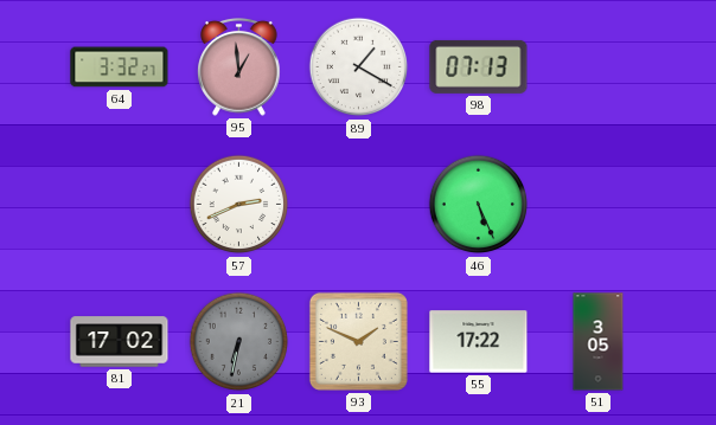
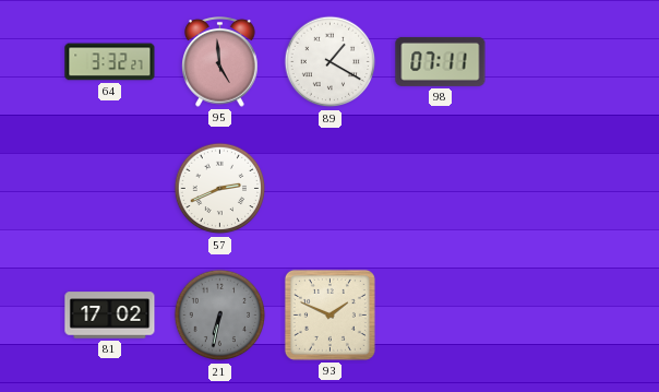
95: 12:59 -> 4:59
98: 07:13 -> 07:11
46: 5:26 -> none
55: 17:22 -> none
51: 3:05 -> none
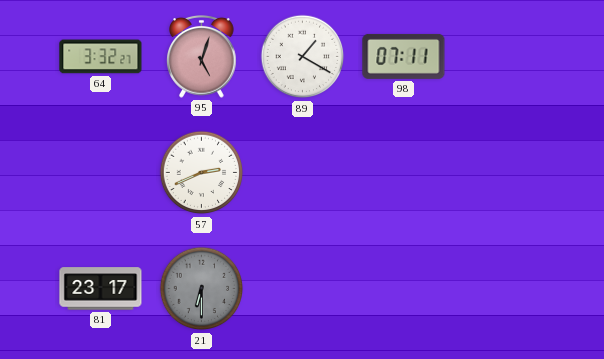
95: 4:59 -> 5:03
81: 17:02 -> 23:17
21: 6:32 -> 6:30
93: 1:49 -> none
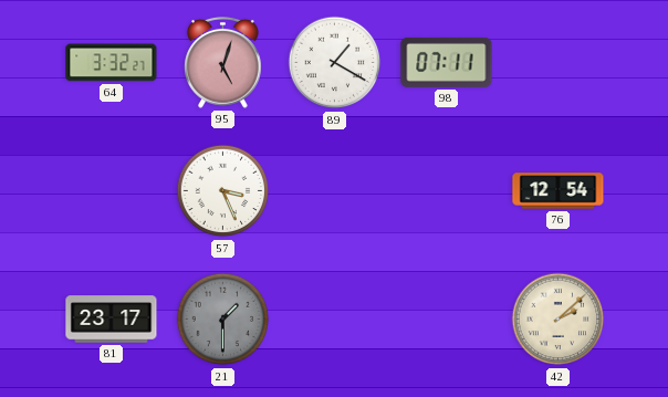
57: 2:41 -> 3:26
76: none -> 12:54
21: 6:30 -> 1:30
42: none -> 2:08
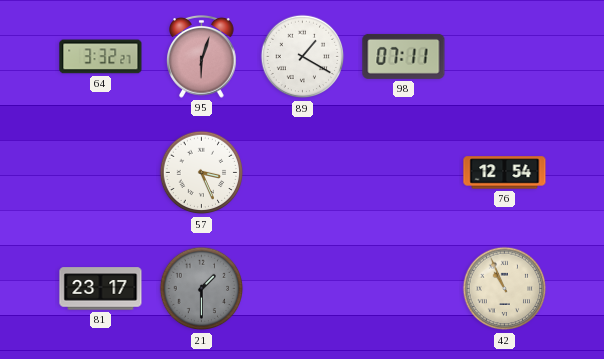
95: 5:03 -> 6:03
42: 2:08 -> 10:56
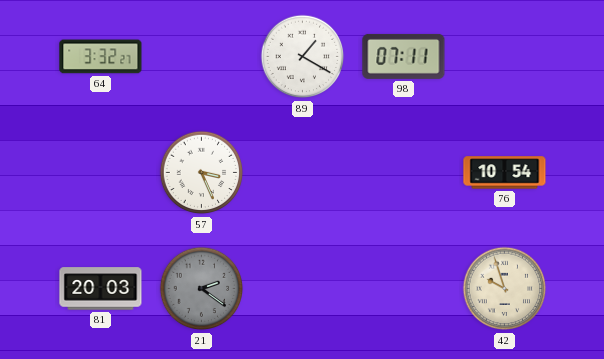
95: 6:03 -> none
76: 12:54 -> 10:54
81: 23:17 -> 20:03
21: 1:30 -> 2:21
42: 10:56 -> 9:57
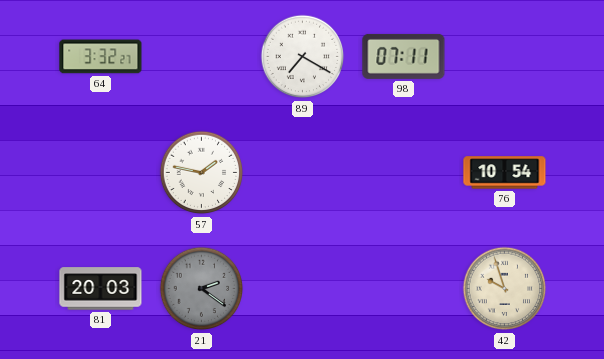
89: 1:20 -> 7:20
57: 3:26 -> 1:47
